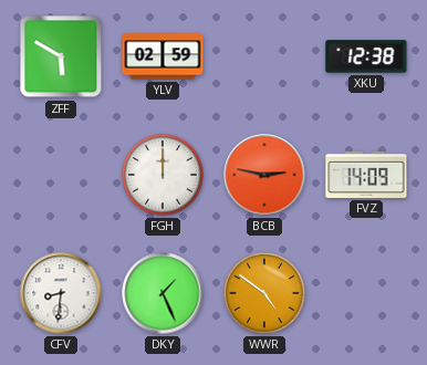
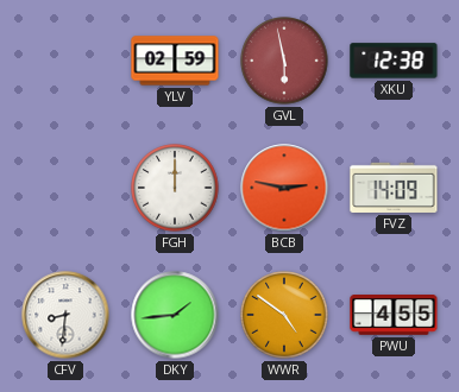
ZFF: 5:50 -> none
GVL: none -> 5:58
DKY: 1:26 -> 1:44
PWU: none -> 4:55
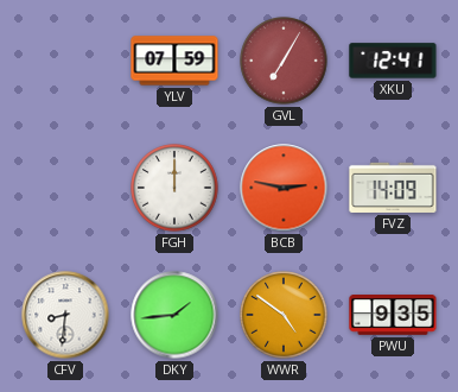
YLV: 02:59 -> 07:59
GVL: 5:58 -> 7:05
XKU: 12:38 -> 12:41
PWU: 4:55 -> 9:35
